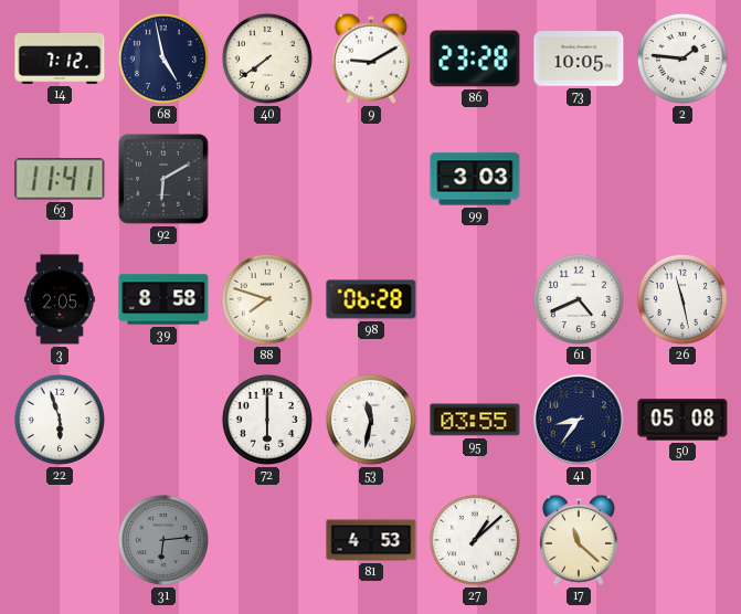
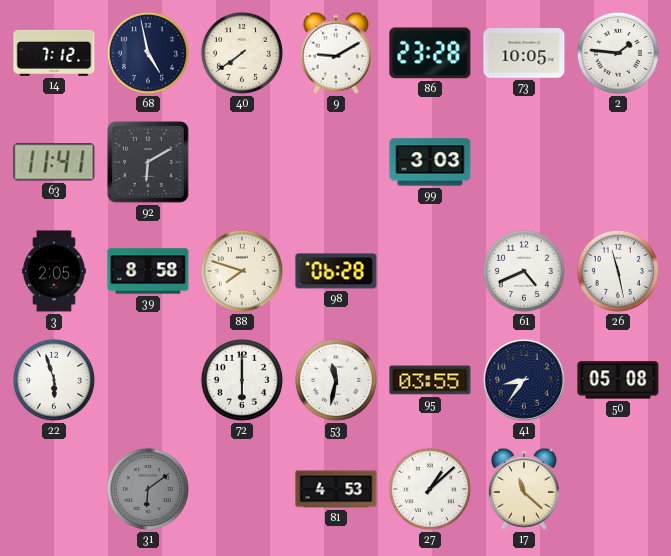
31: 6:14 -> 6:09
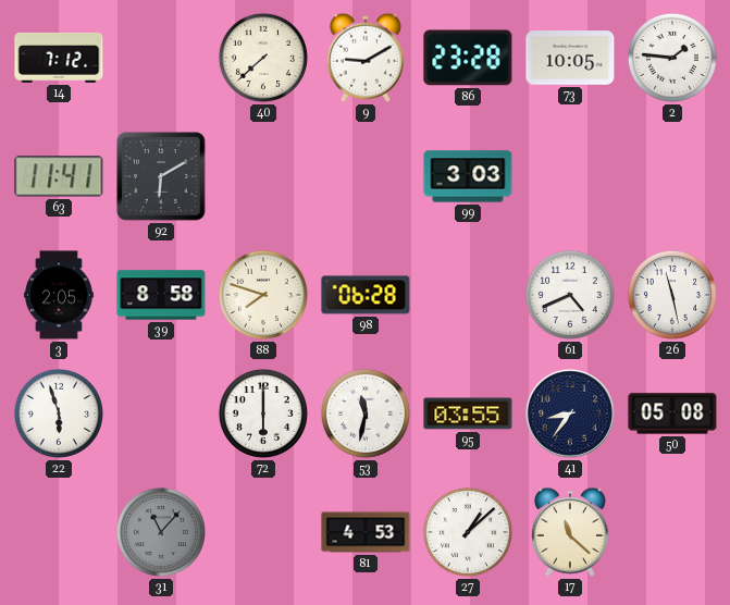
68: 4:58 -> none
40: 7:39 -> 7:38
31: 6:09 -> 11:07
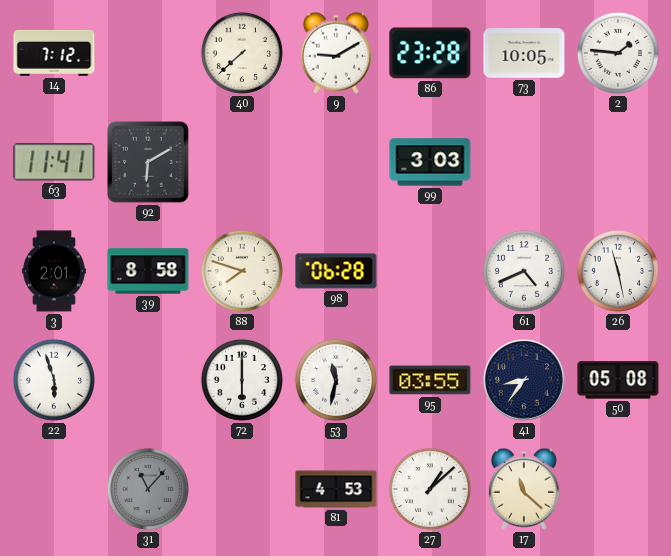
3: 2:05 -> 2:01
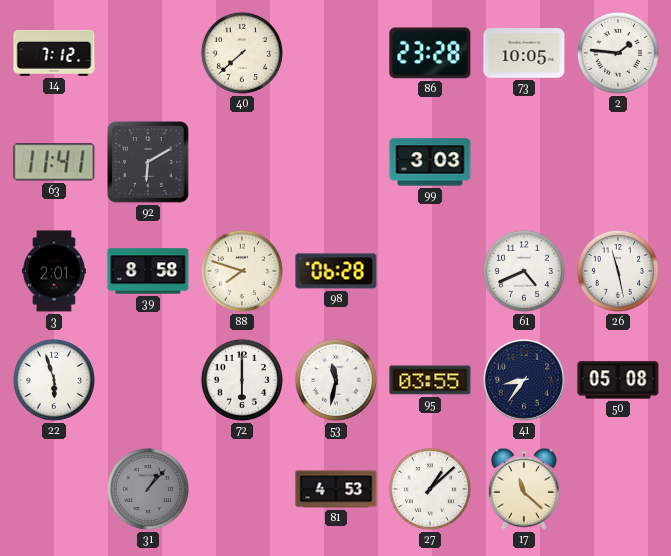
9: 9:10 -> none
31: 11:07 -> 1:07
